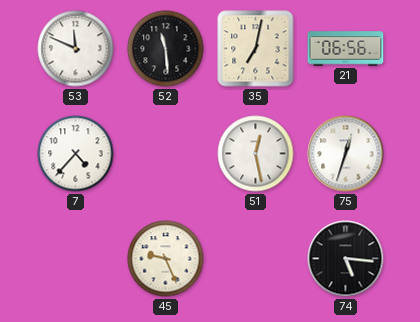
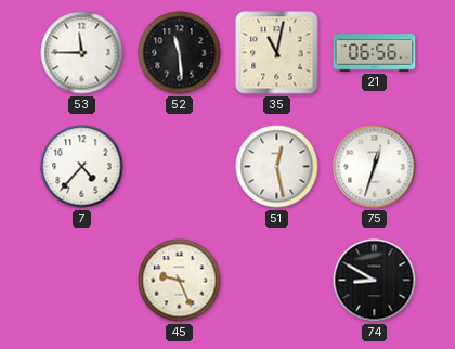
53: 11:49 -> 11:45
35: 7:02 -> 11:02
74: 5:16 -> 8:50
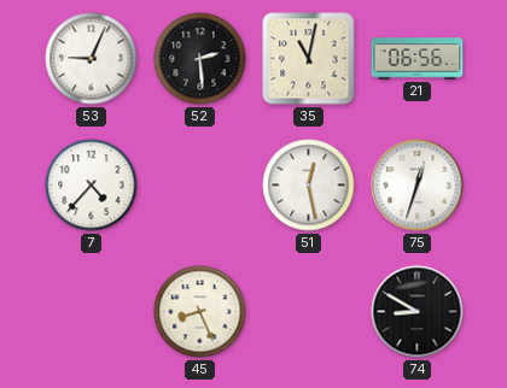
53: 11:45 -> 9:04
52: 11:29 -> 2:29
45: 9:26 -> 8:26
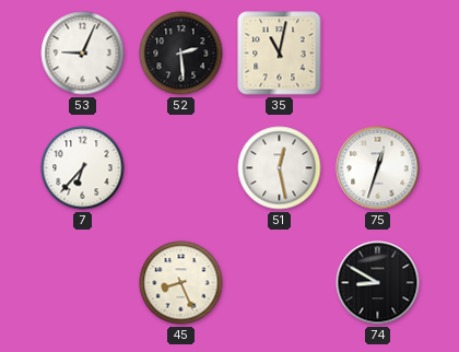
21: 06:56 -> none
7: 4:37 -> 6:37
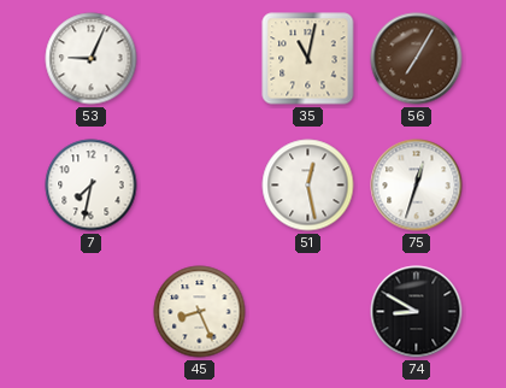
52: 2:29 -> none
56: none -> 7:05
7: 6:37 -> 7:32
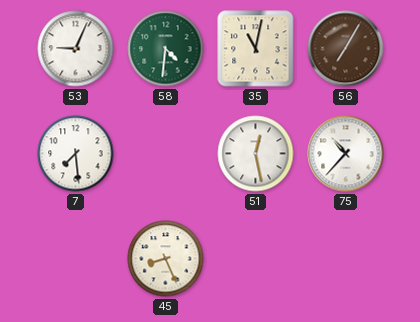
58: none -> 4:31
7: 7:32 -> 7:29
75: 12:33 -> 10:37
74: 8:50 -> none
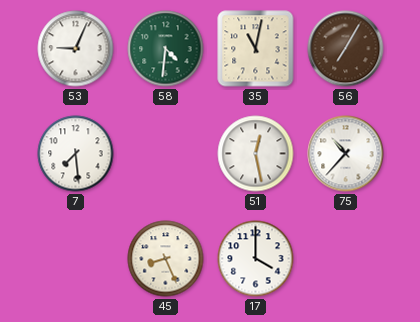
17: none -> 4:00
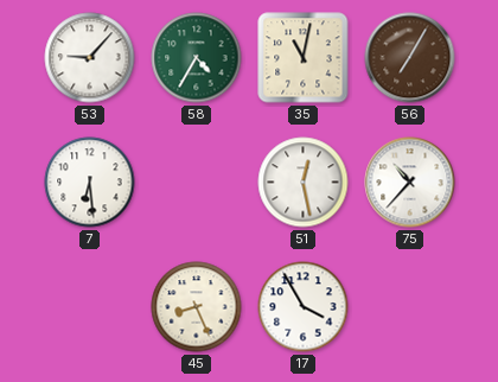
53: 9:04 -> 9:07
58: 4:31 -> 4:35
7: 7:29 -> 6:29
17: 4:00 -> 3:55
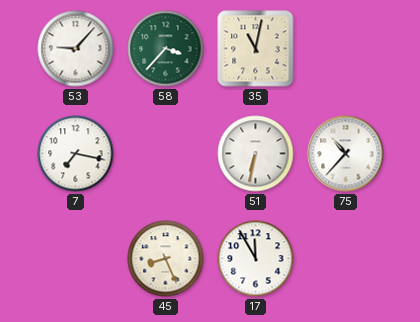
58: 4:35 -> 3:37
56: 7:05 -> none
7: 6:29 -> 7:17
51: 12:28 -> 6:32
17: 3:55 -> 11:55
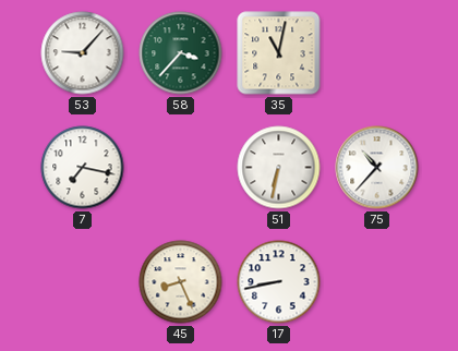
17: 11:55 -> 8:43
